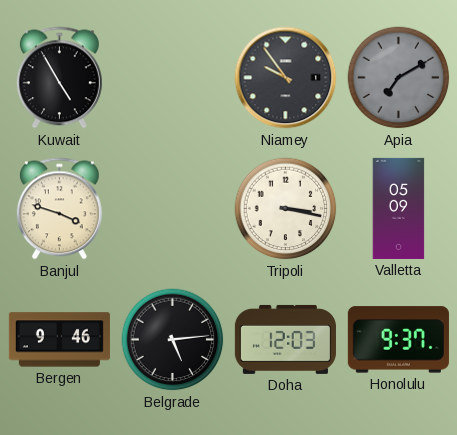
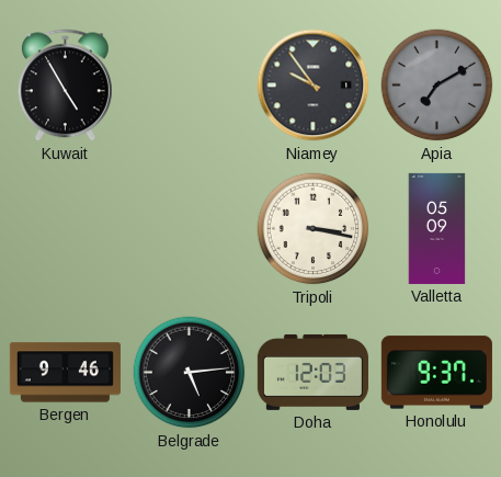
Banjul: 3:48 -> none
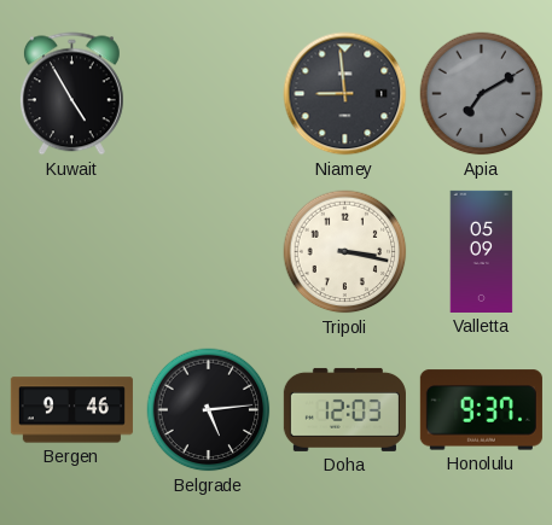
Niamey: 9:54 -> 8:59
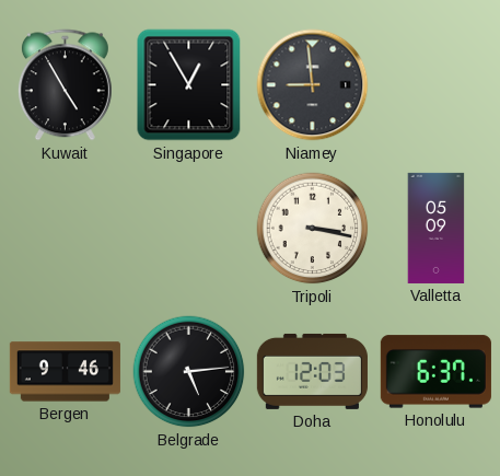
Singapore: none -> 12:55
Apia: 7:10 -> none
Honolulu: 9:37 -> 6:37
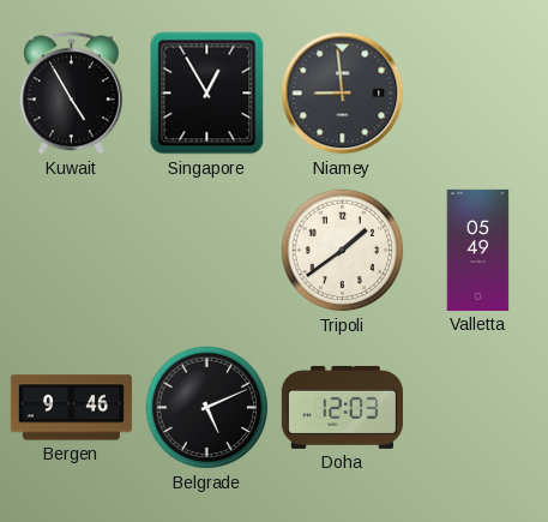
Tripoli: 3:17 -> 1:39
Valletta: 05:09 -> 05:49
Belgrade: 5:14 -> 5:11
Honolulu: 6:37 -> none
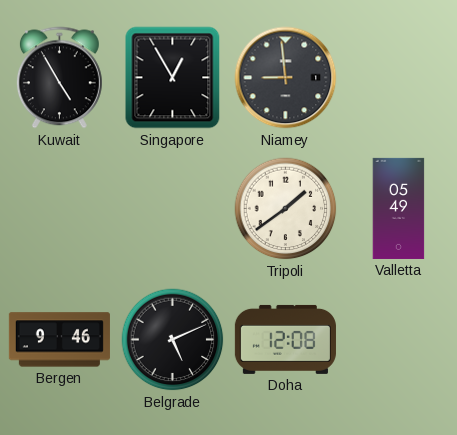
Doha: 12:03 -> 12:08
